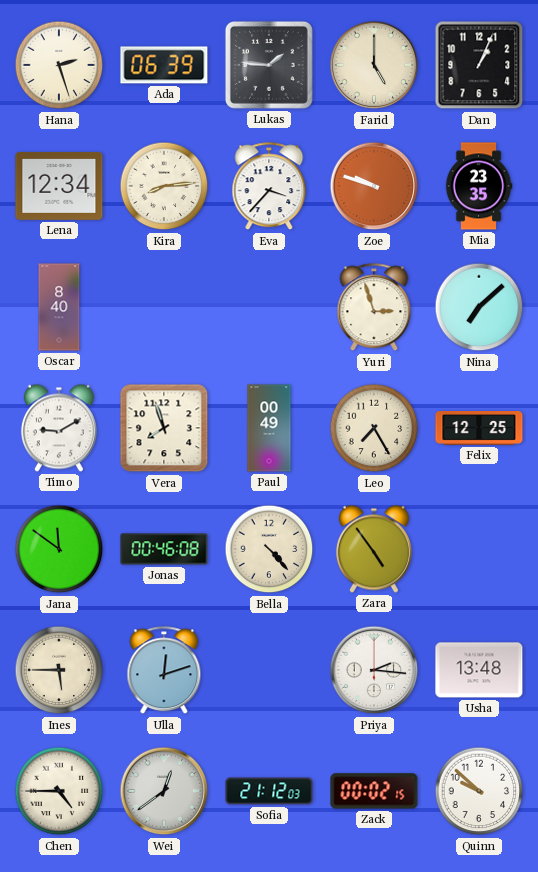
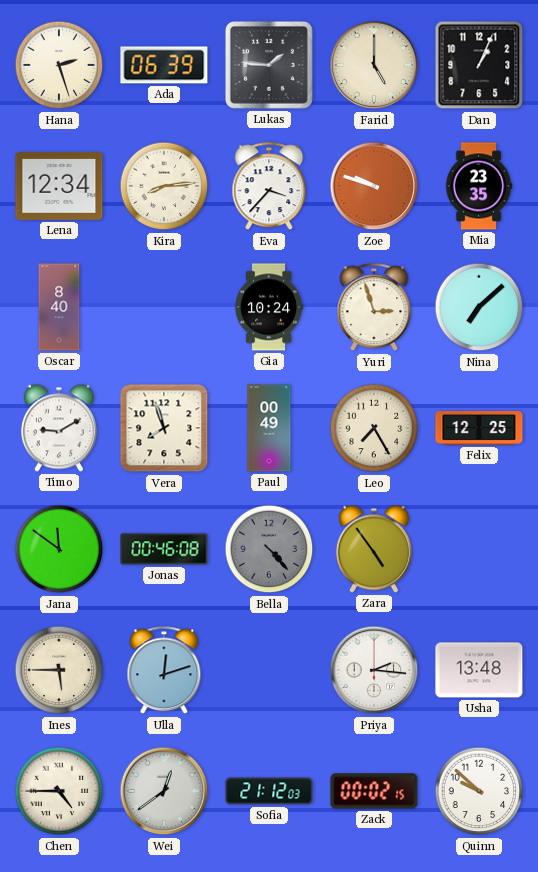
Gia: none -> 10:24
Bella dial: cream -> grey
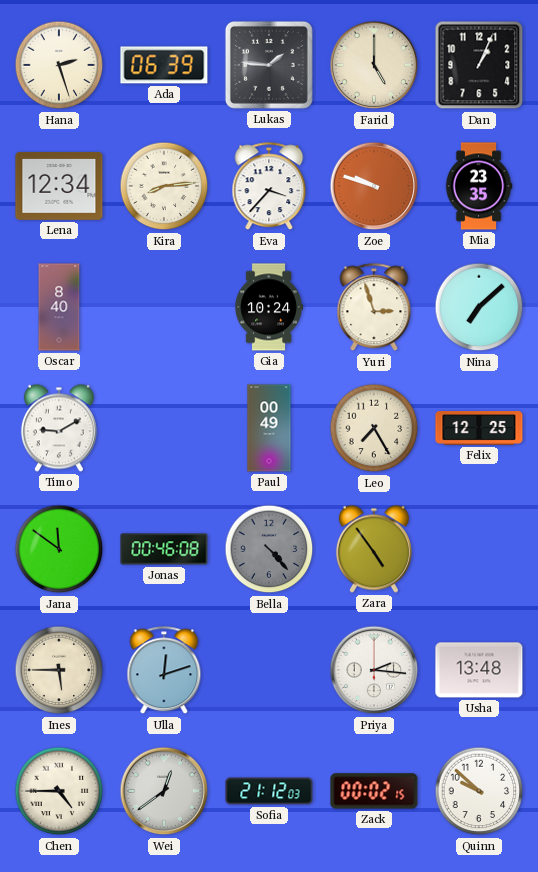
Vera: 7:57 -> none
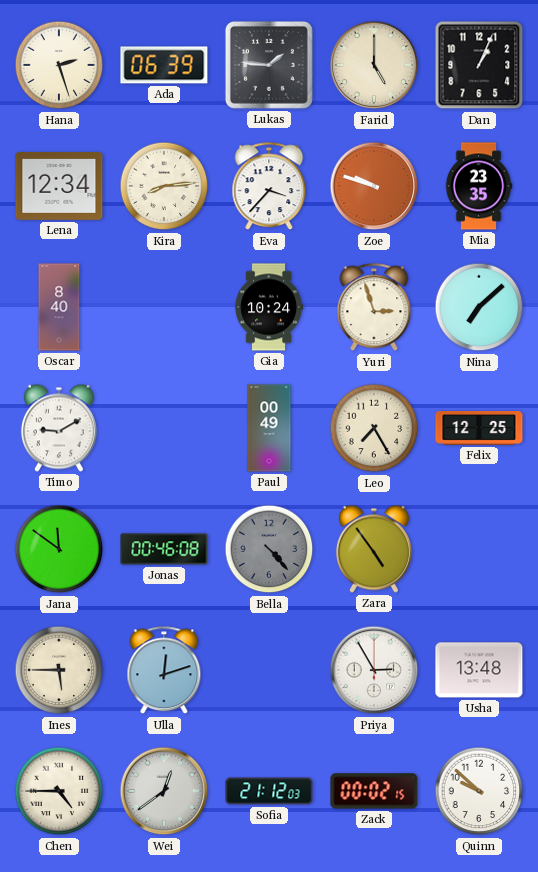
Priya: 2:16 -> 2:55
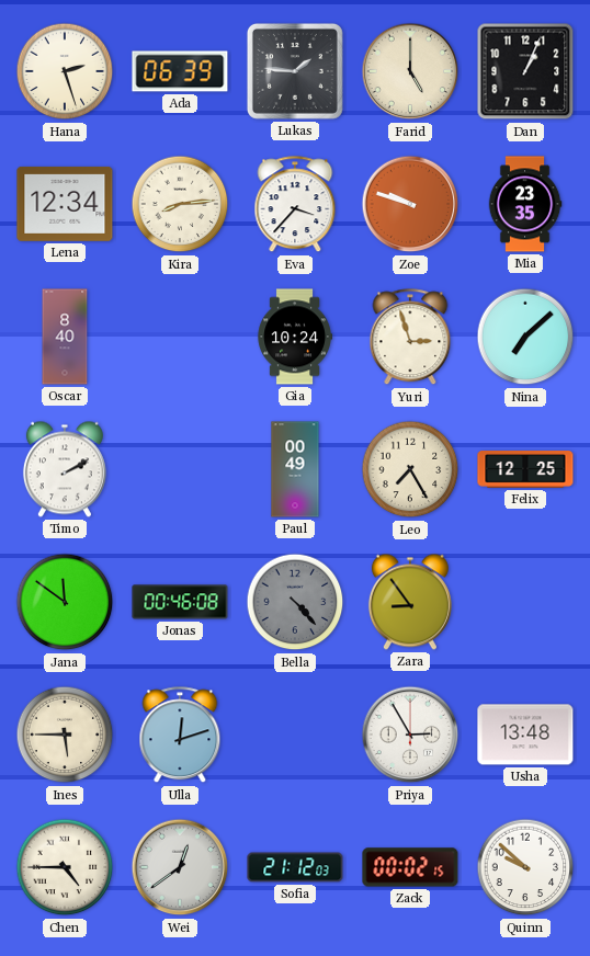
Timo: 9:10 -> 2:10
Zara: 4:54 -> 8:54
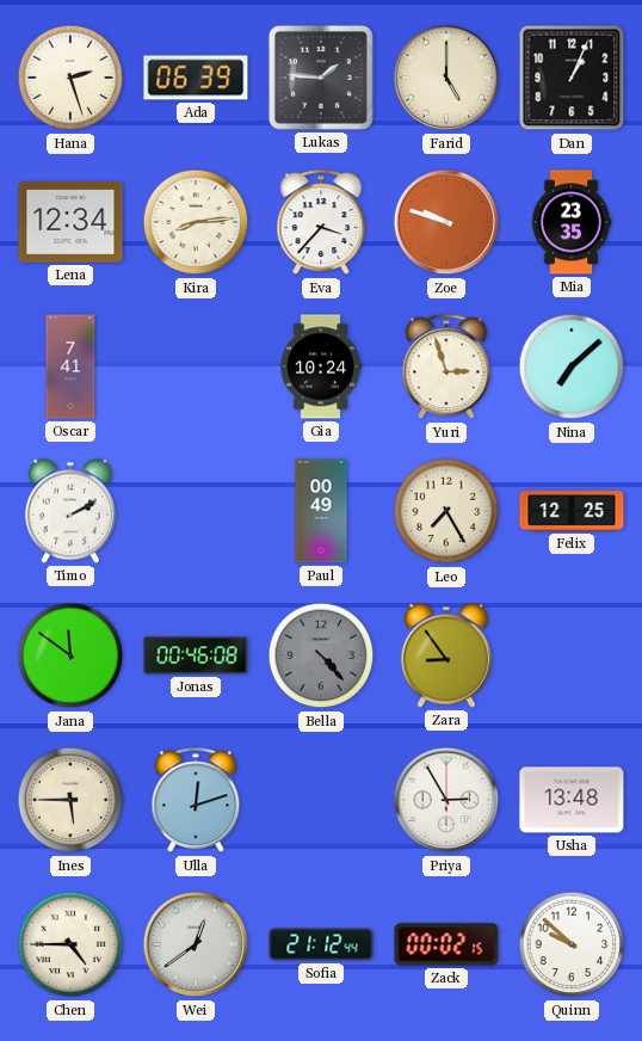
Oscar: 8:40 -> 7:41
Sofia: 21:12:03 -> 21:12:44
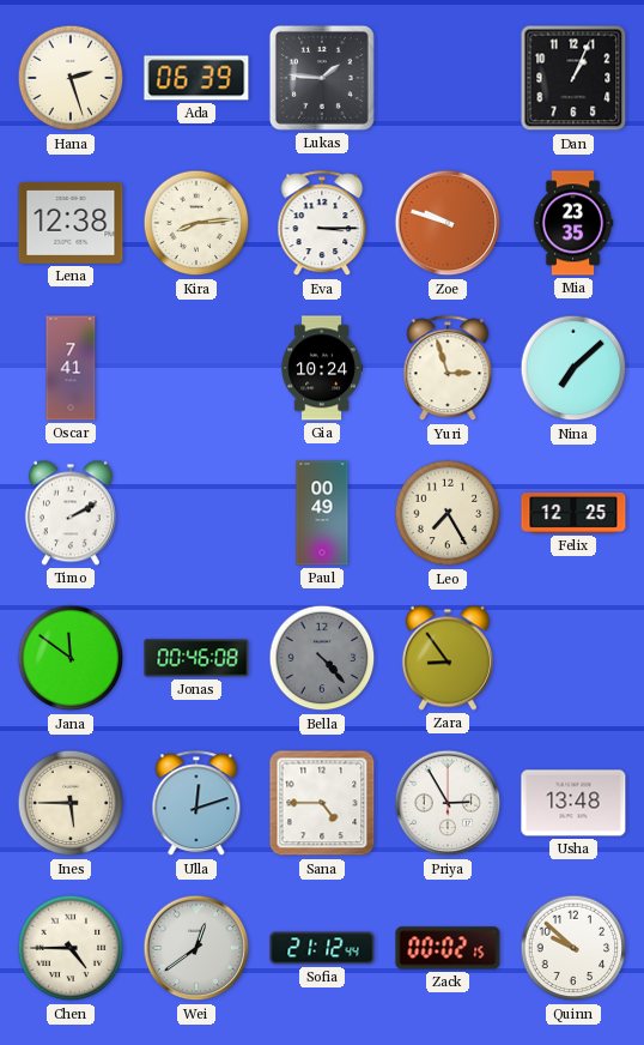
Farid: 5:00 -> none
Lena: 12:34 -> 12:38
Eva: 3:37 -> 3:15
Sana: none -> 4:45
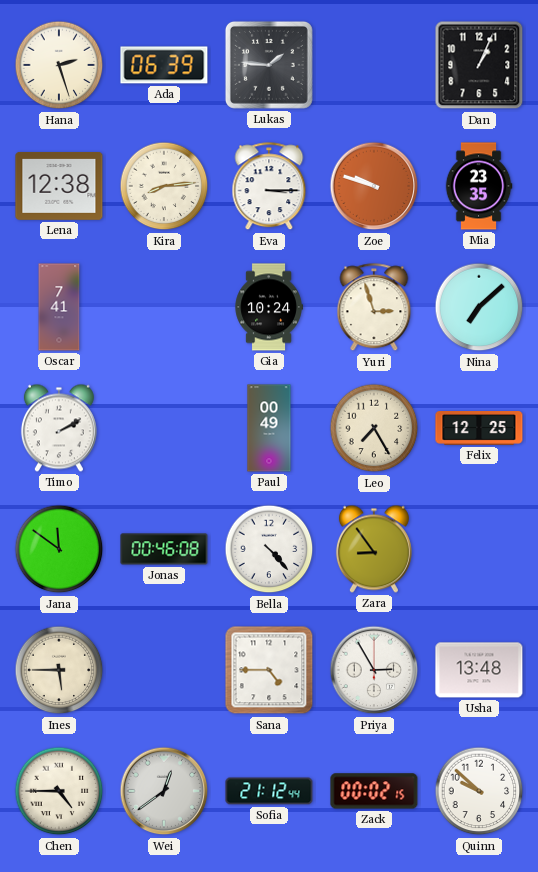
Bella dial: grey -> white
Ulla: 12:12 -> none
